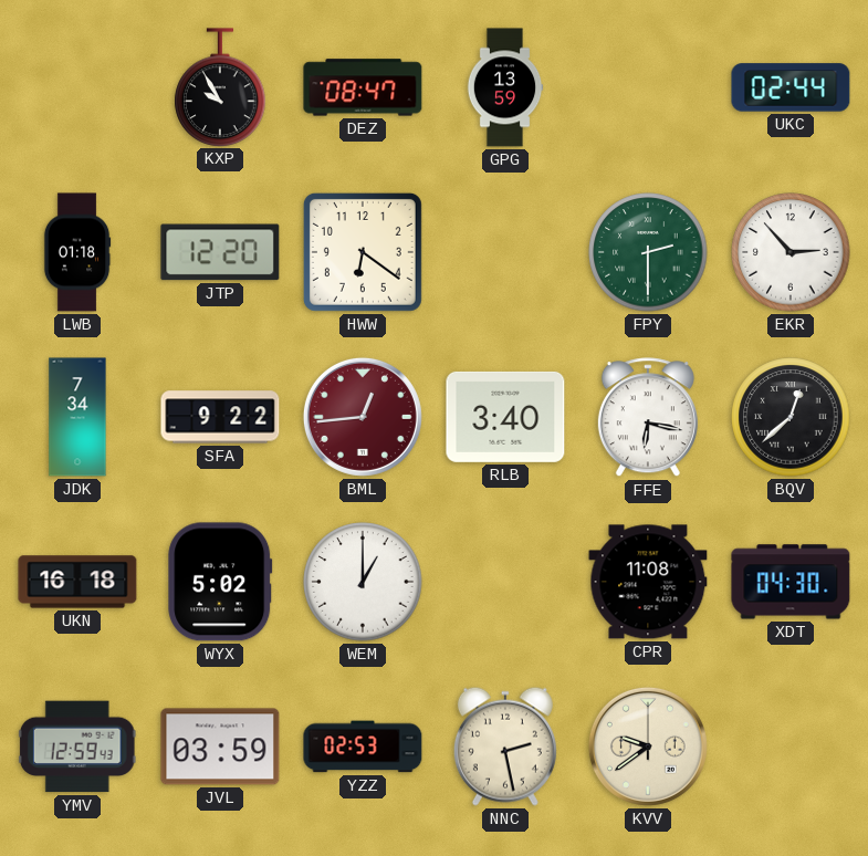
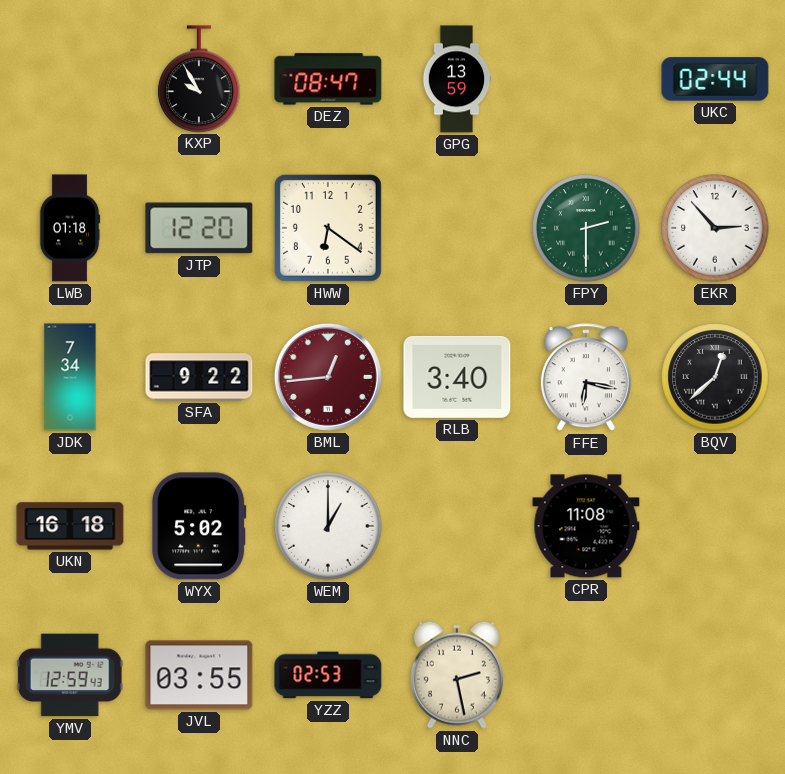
XDT: 04:30 -> none
JVL: 03:59 -> 03:55
KVV: 9:39 -> none
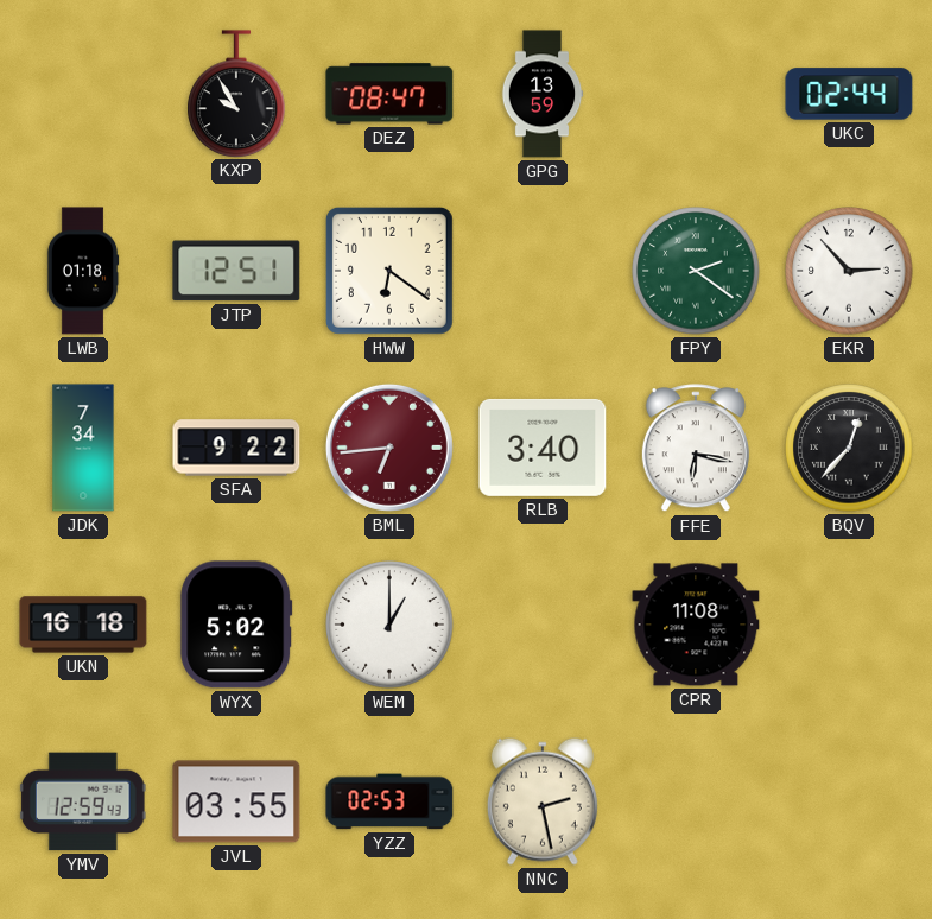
JTP: 12:20 -> 12:51
FPY: 2:30 -> 2:21
BML: 12:44 -> 6:44
BQV: 12:38 -> 12:37
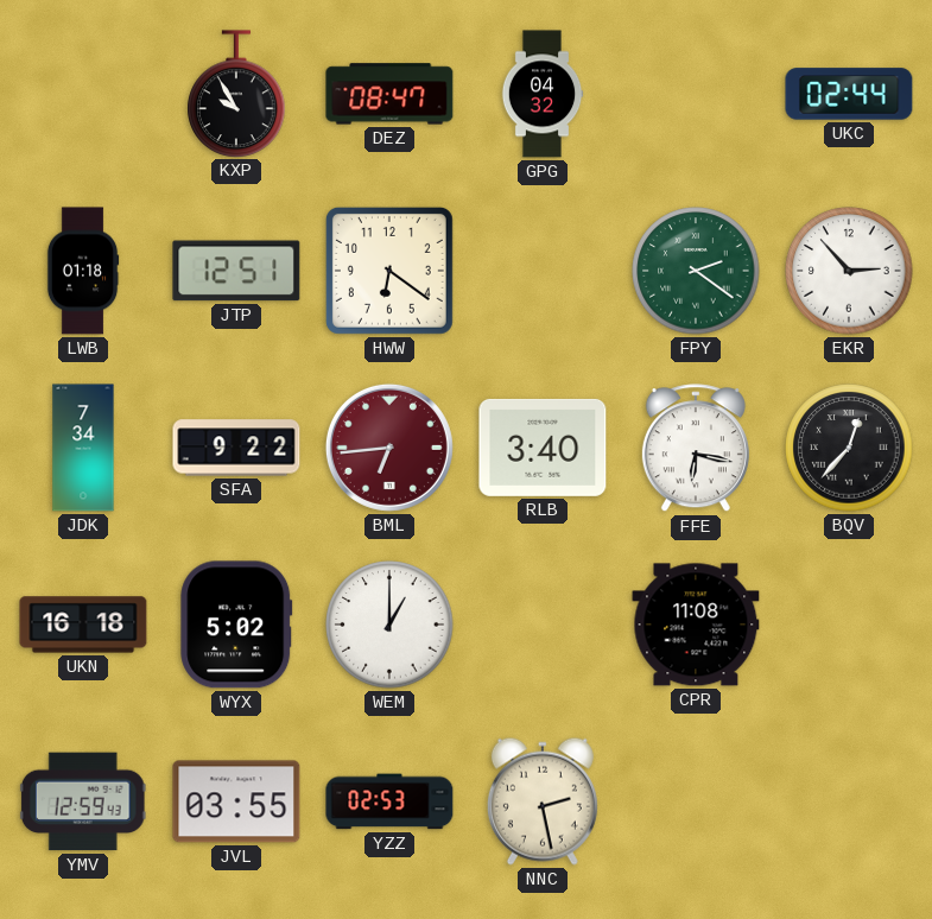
GPG: 13:59 -> 04:32
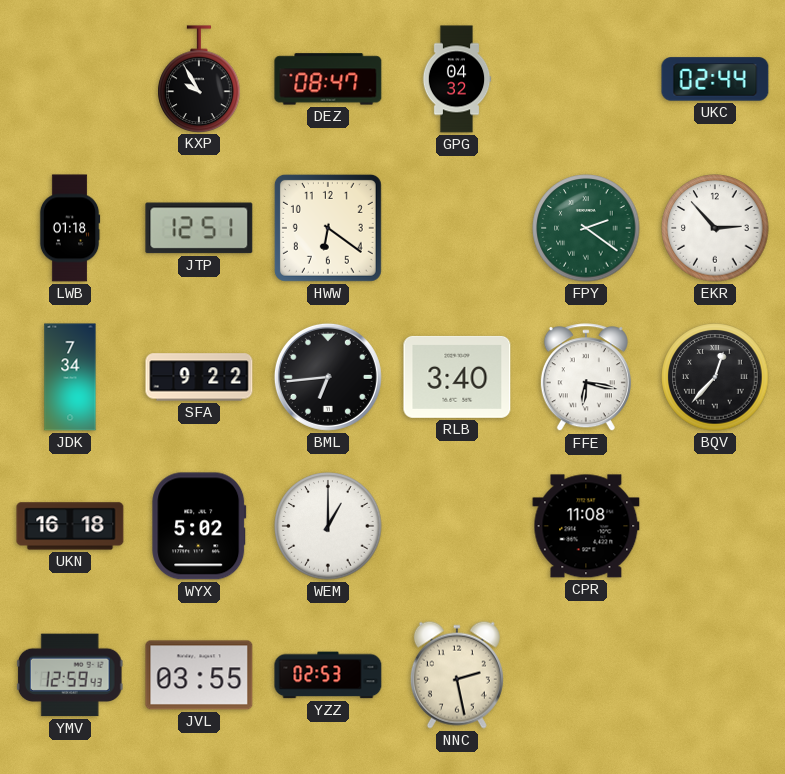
BML dial: burgundy -> black
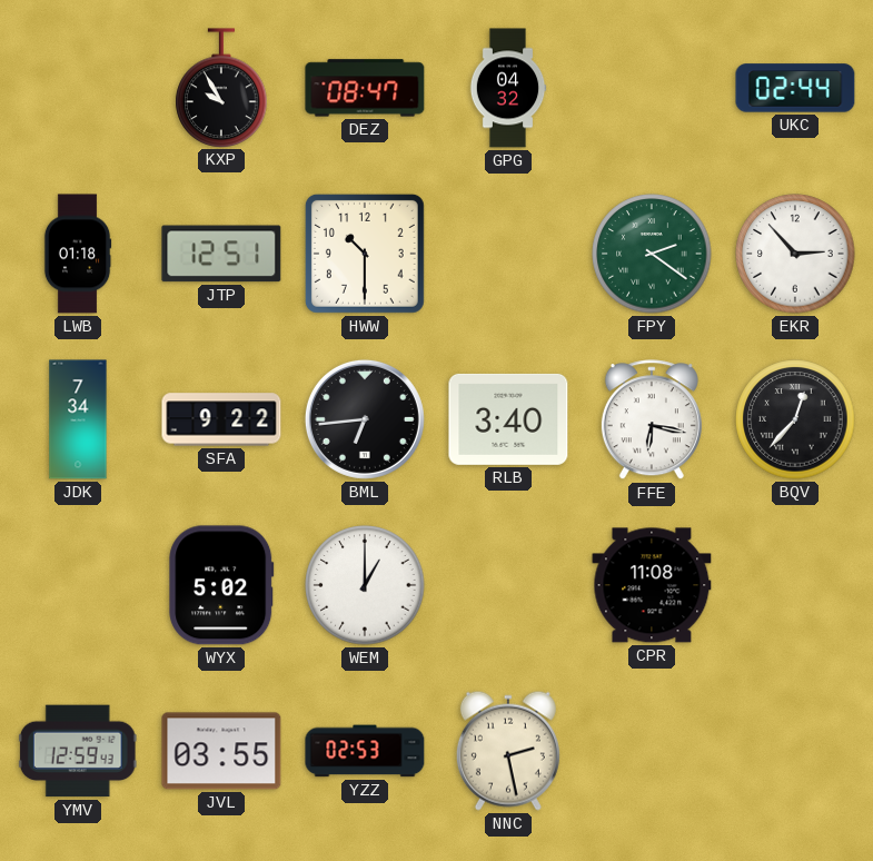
HWW: 6:21 -> 10:30
UKN: 16:18 -> none
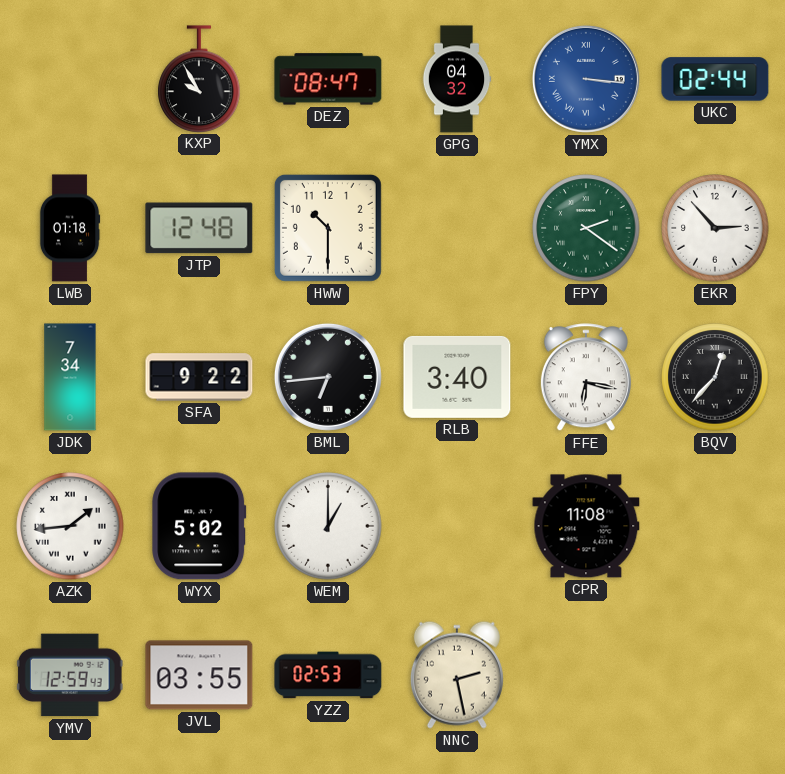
YMX: none -> 3:16
JTP: 12:51 -> 12:48
AZK: none -> 1:44
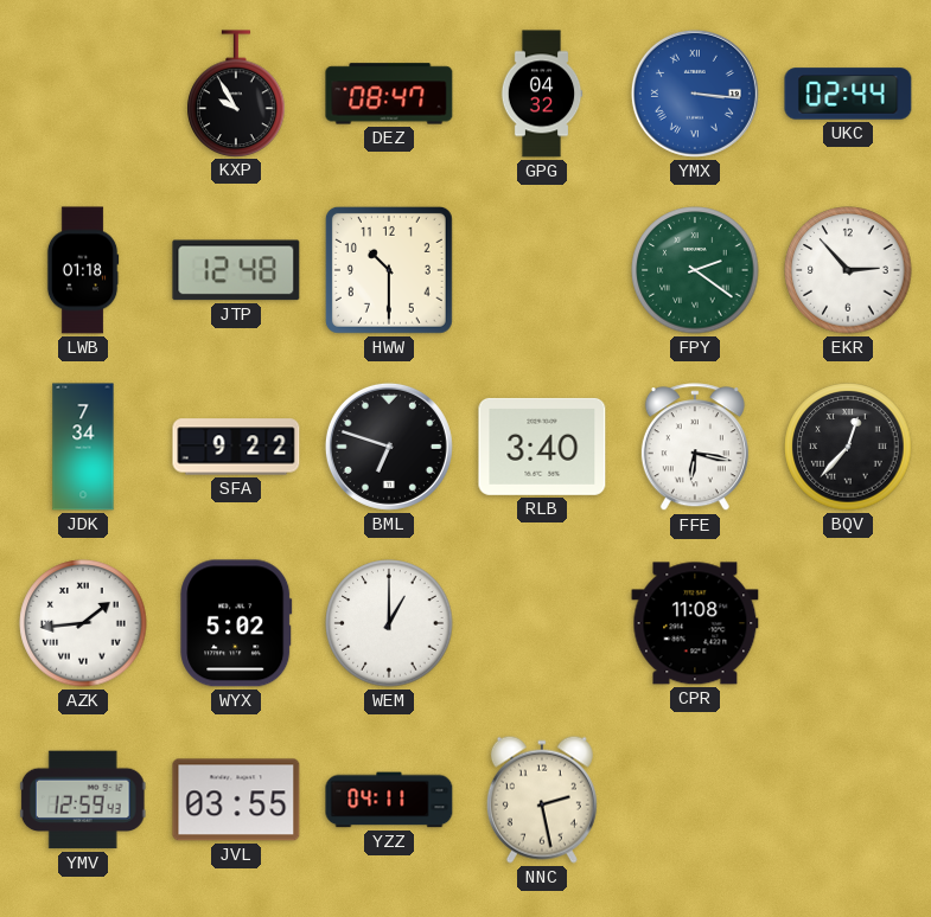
BML: 6:44 -> 6:48
YZZ: 02:53 -> 04:11
